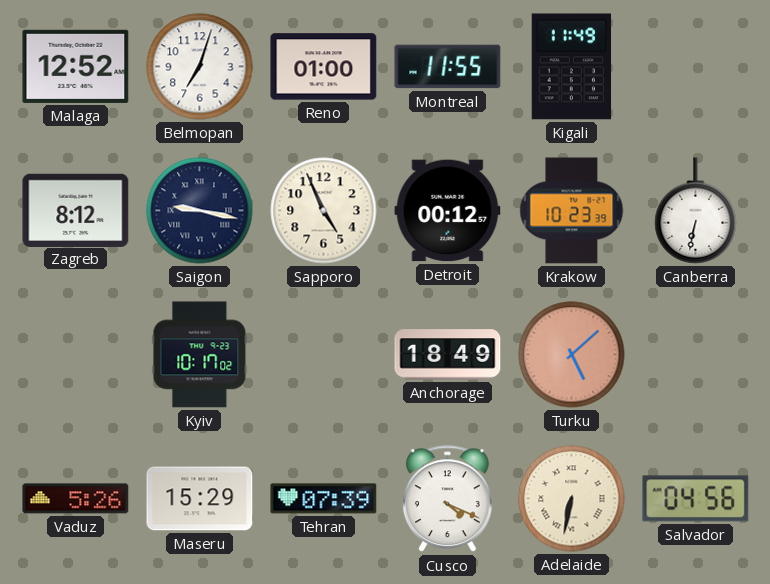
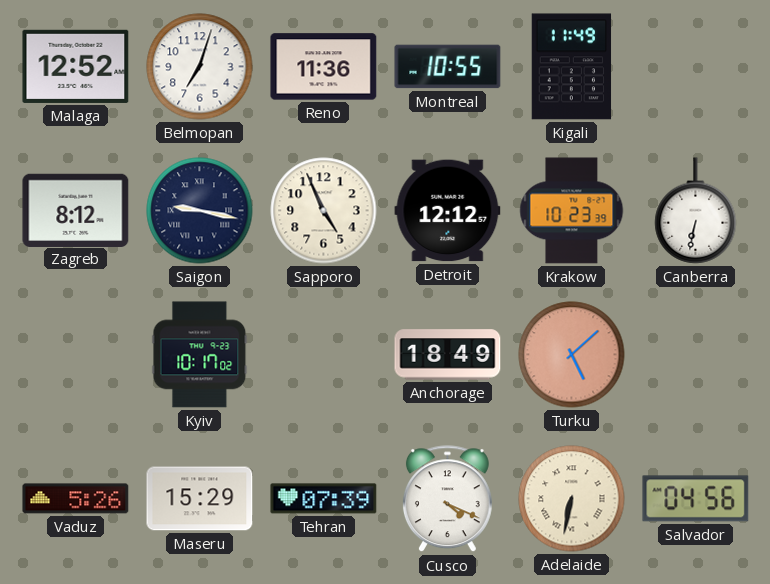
Reno: 01:00 -> 11:36
Montreal: 11:55 -> 10:55
Detroit: 00:12 -> 12:12
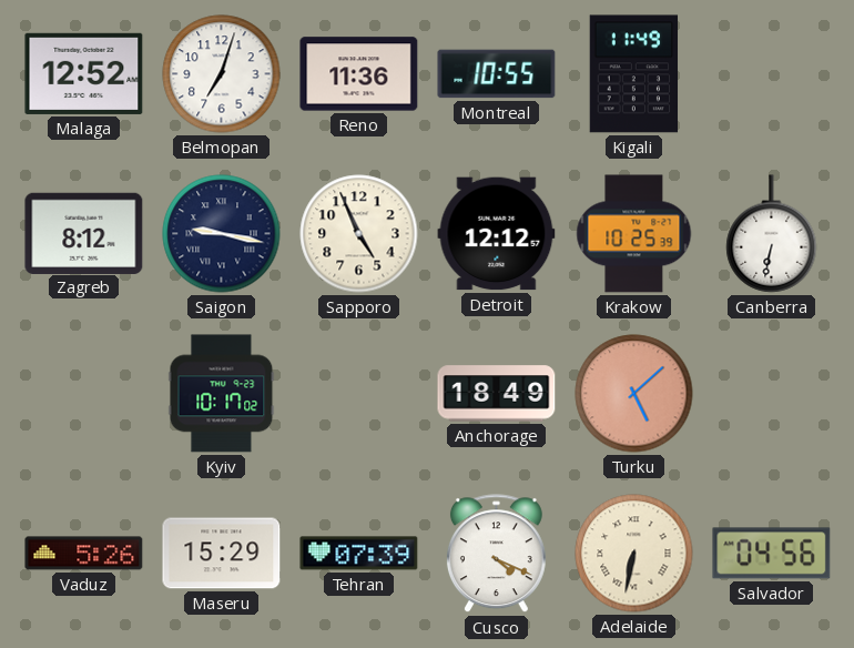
Krakow: 10:23 -> 10:25
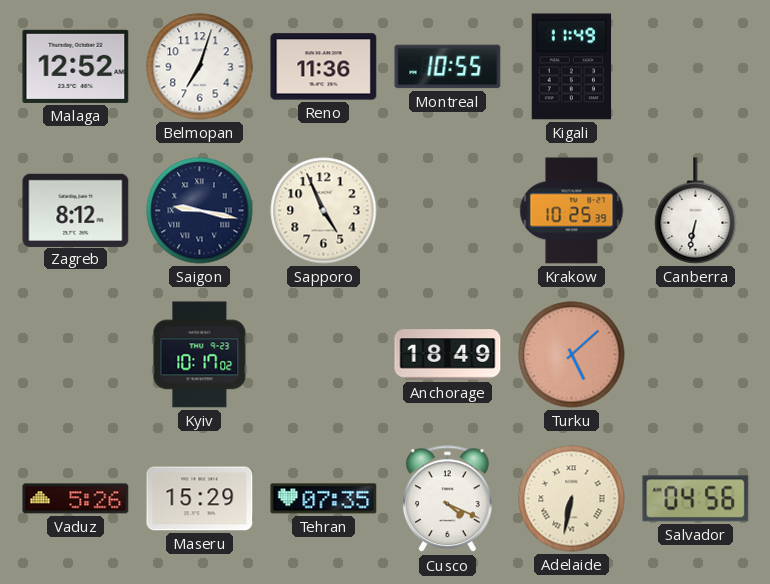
Detroit: 12:12 -> none
Tehran: 07:39 -> 07:35
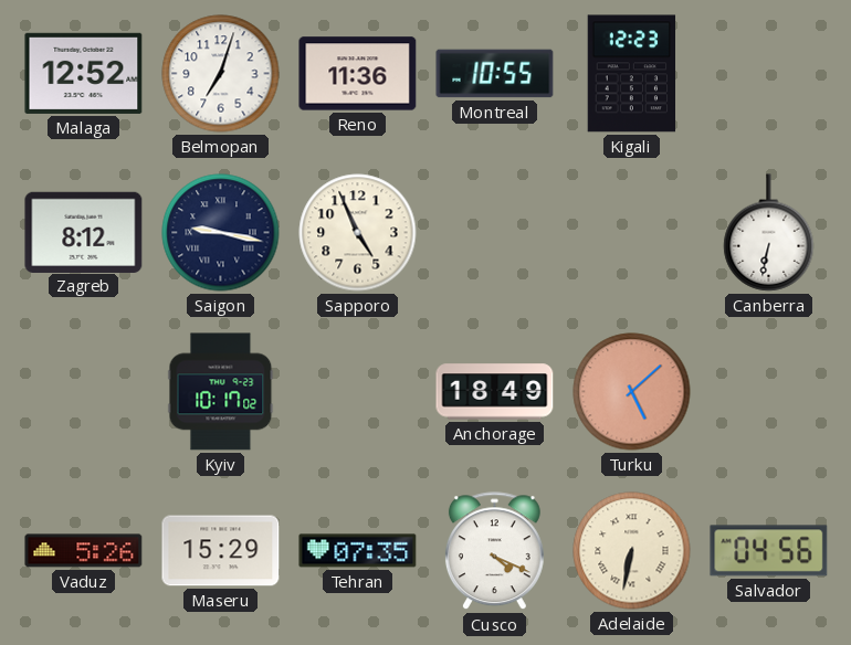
Kigali: 11:49 -> 12:23
Krakow: 10:25 -> none
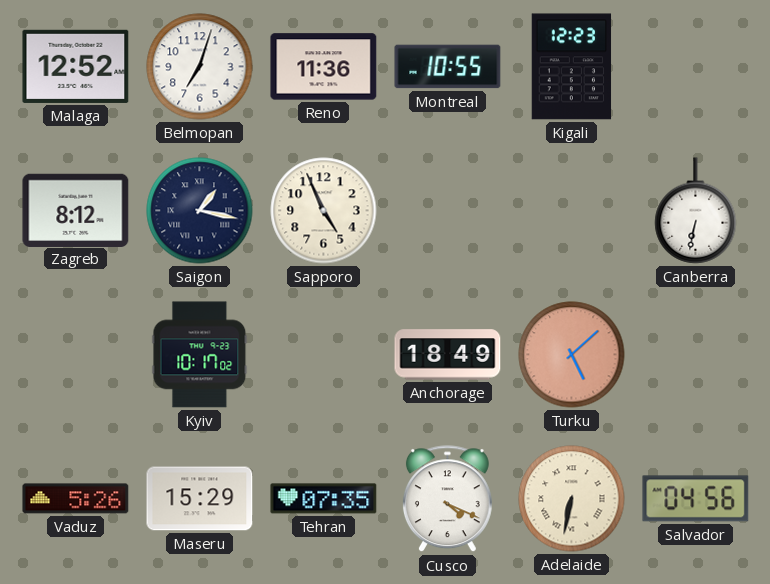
Saigon: 9:17 -> 1:17
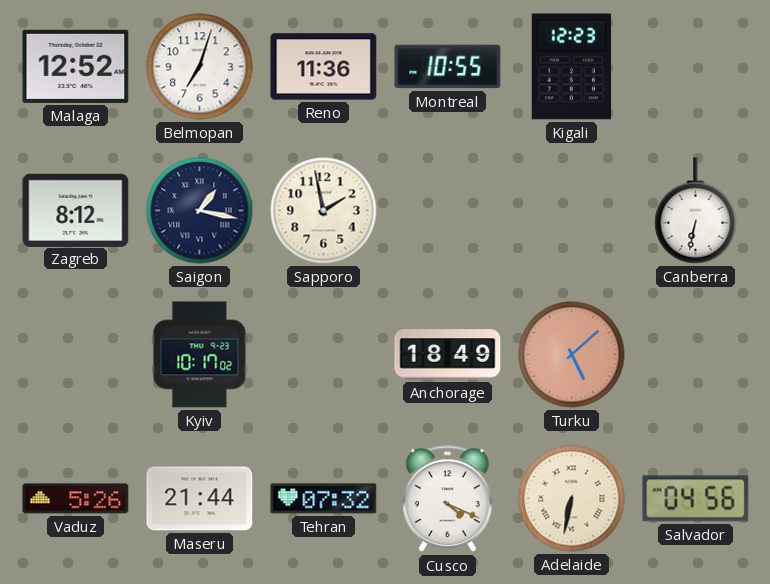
Sapporo: 4:56 -> 1:58
Maseru: 15:29 -> 21:44
Tehran: 07:35 -> 07:32
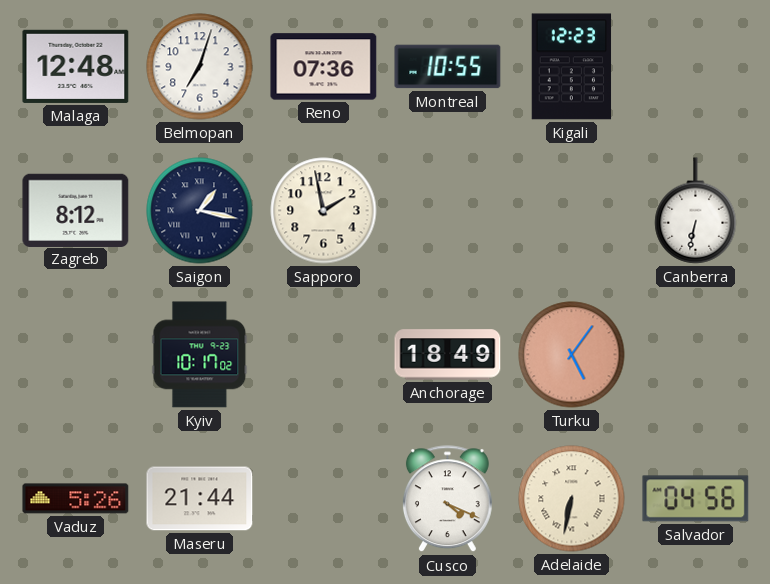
Malaga: 12:52 -> 12:48
Reno: 11:36 -> 07:36
Turku: 5:08 -> 5:06
Tehran: 07:32 -> none
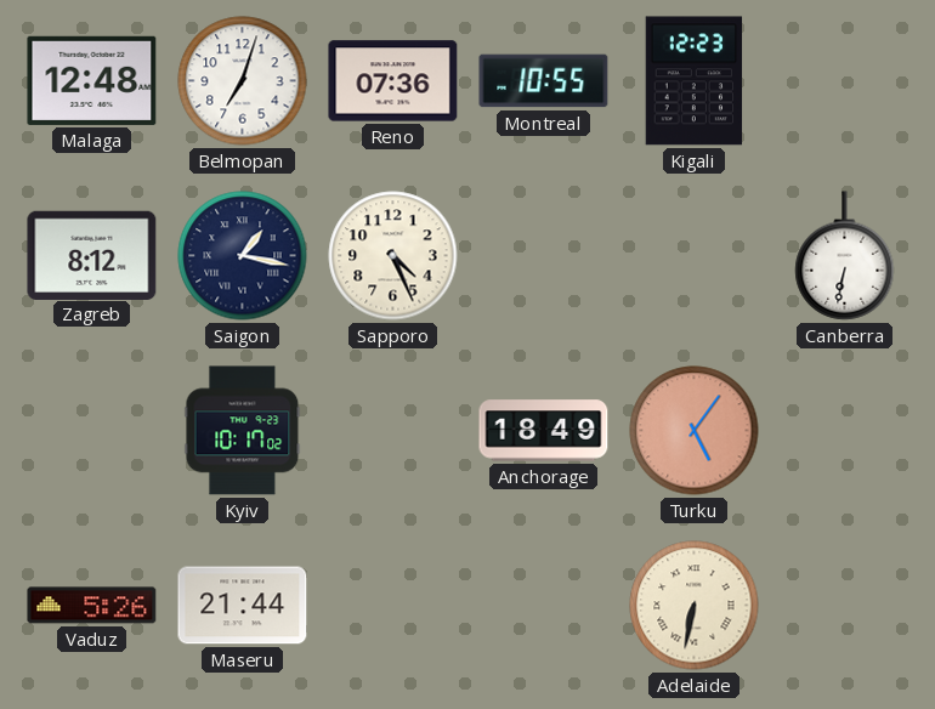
Sapporo: 1:58 -> 4:26
Cusco: 4:19 -> none
Salvador: 04:56 -> none
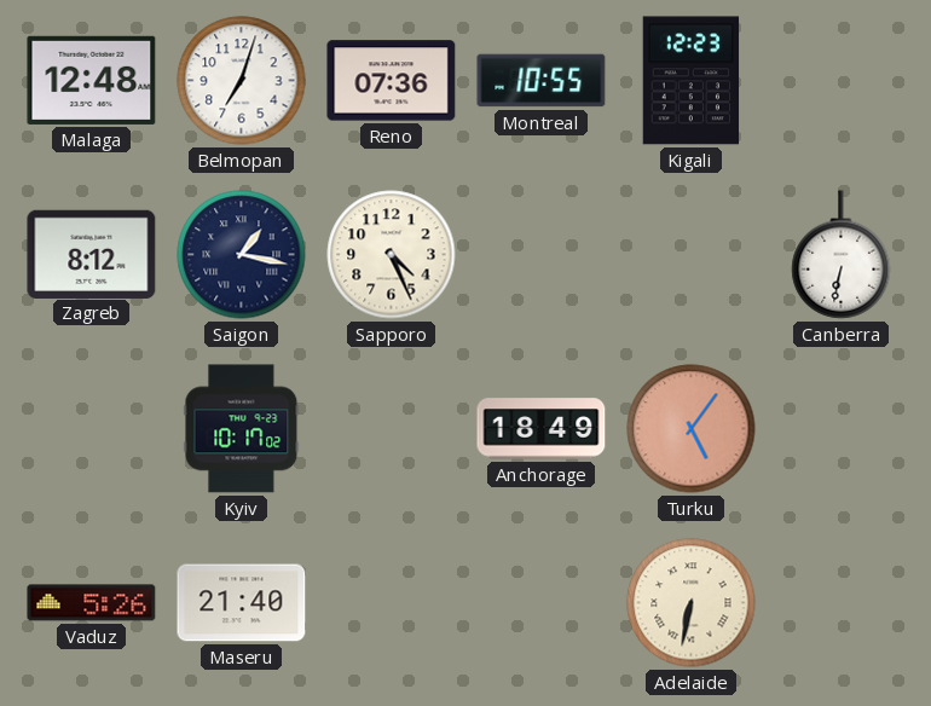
Maseru: 21:44 -> 21:40
